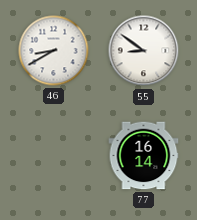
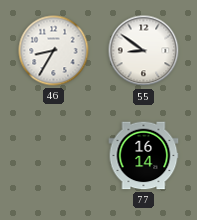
46: 8:40 -> 8:35
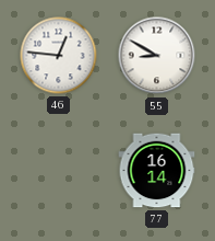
46: 8:35 -> 12:46
55: 8:51 -> 8:50
